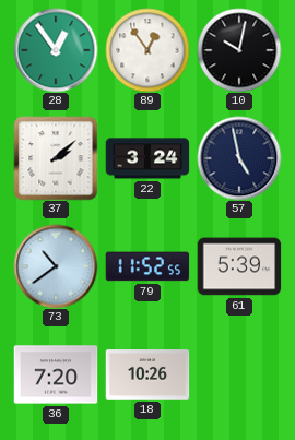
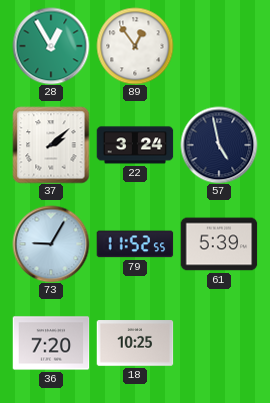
28: 12:54 -> 12:55
10: 10:02 -> none
73: 10:39 -> 9:05
18: 10:26 -> 10:25
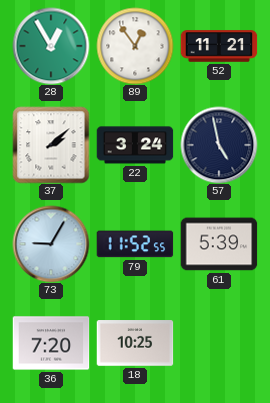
52: none -> 11:21
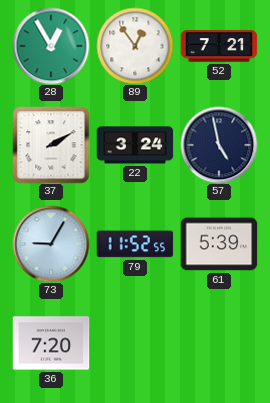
52: 11:21 -> 7:21
37: 2:08 -> 2:10
18: 10:25 -> none
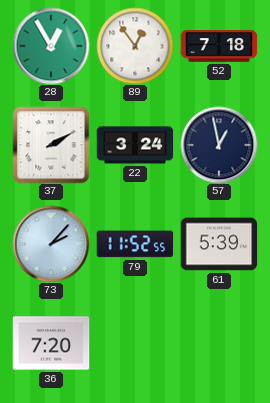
52: 7:21 -> 7:18
57: 4:58 -> 12:58
73: 9:05 -> 2:07
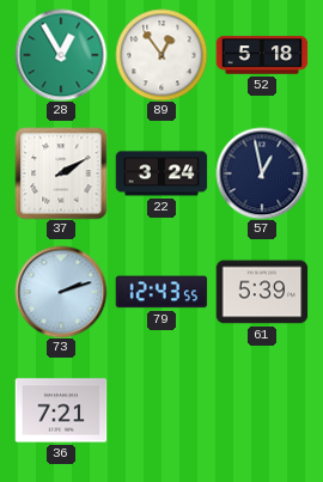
52: 7:18 -> 5:18
73: 2:07 -> 2:12
79: 11:52 -> 12:43
36: 7:20 -> 7:21
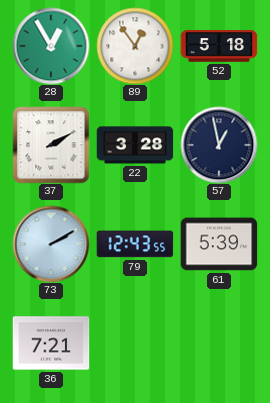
22: 3:24 -> 3:28
73: 2:12 -> 2:10
